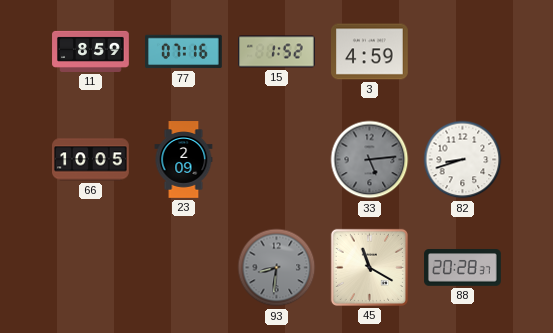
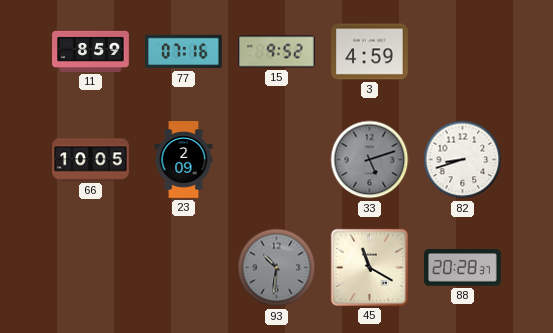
15: 1:52 -> 9:52
33: 5:14 -> 5:12
93: 8:31 -> 10:31
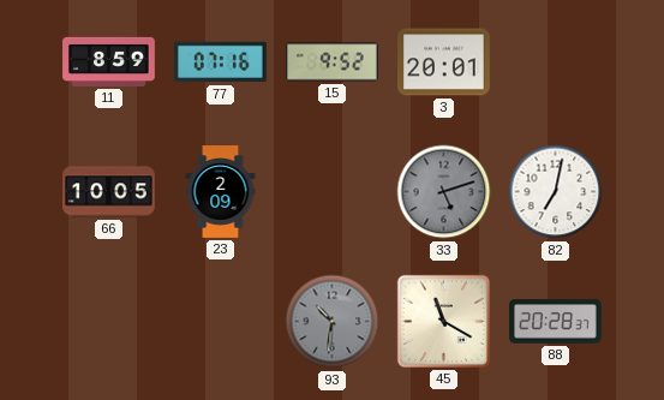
3: 4:59 -> 20:01
82: 8:42 -> 7:02
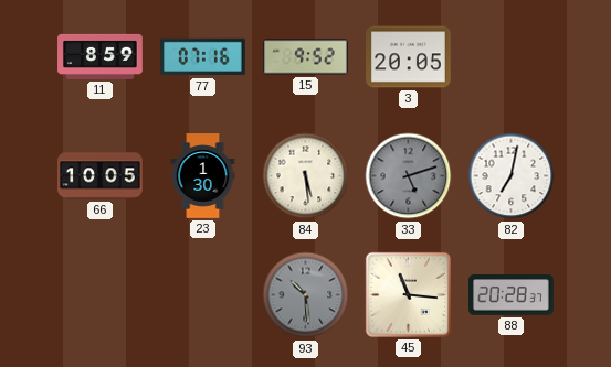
3: 20:01 -> 20:05
23: 2:09 -> 1:30
84: none -> 5:29
93: 10:31 -> 10:29
45: 11:20 -> 11:16
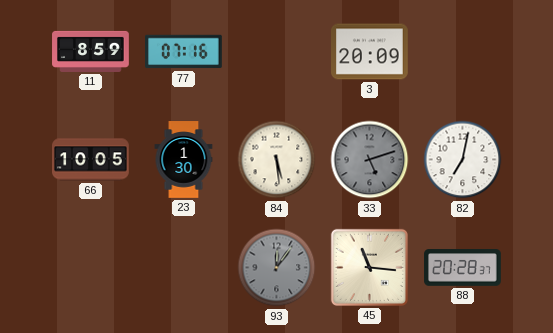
15: 9:52 -> none
3: 20:05 -> 20:09
93: 10:29 -> 12:06
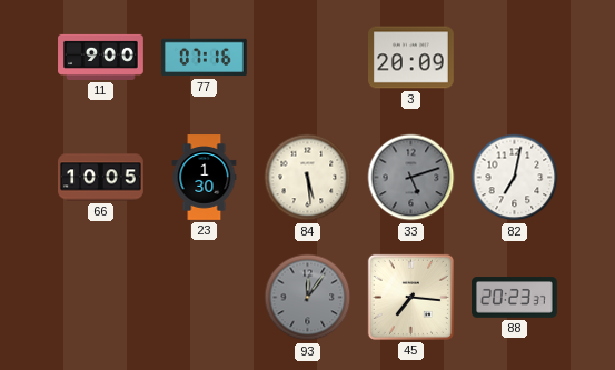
11: 8:59 -> 9:00
45: 11:16 -> 7:16
88: 20:28 -> 20:23
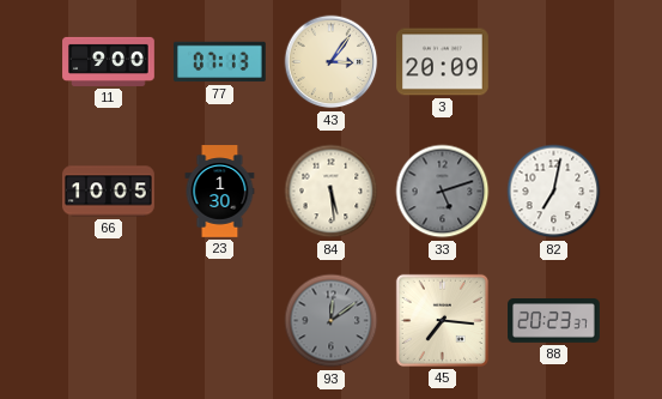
77: 07:16 -> 07:13
43: none -> 3:06
93: 12:06 -> 12:09
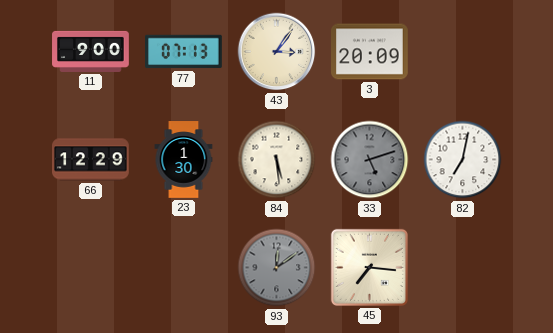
66: 10:05 -> 12:29
88: 20:23 -> none
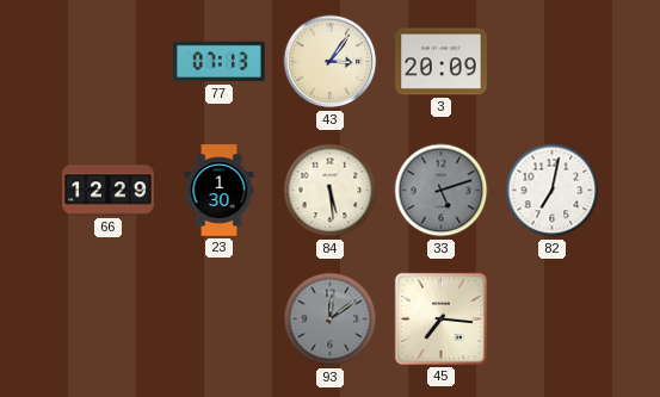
11: 9:00 -> none
